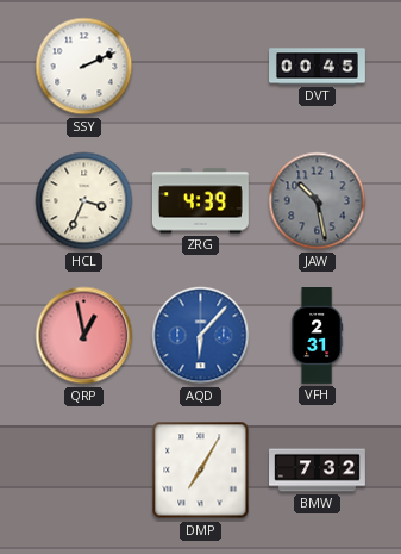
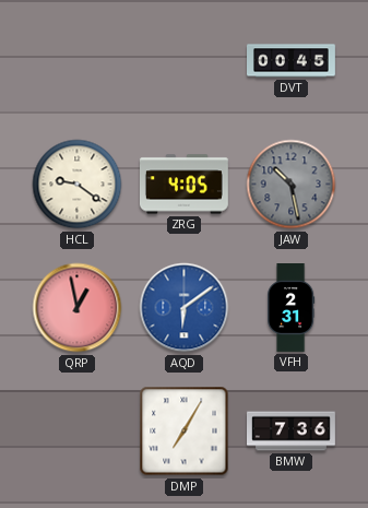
SSY: 2:11 -> none
HCL: 3:34 -> 9:21
ZRG: 4:39 -> 4:05
AQD: 6:07 -> 6:09
BMW: 7:32 -> 7:36
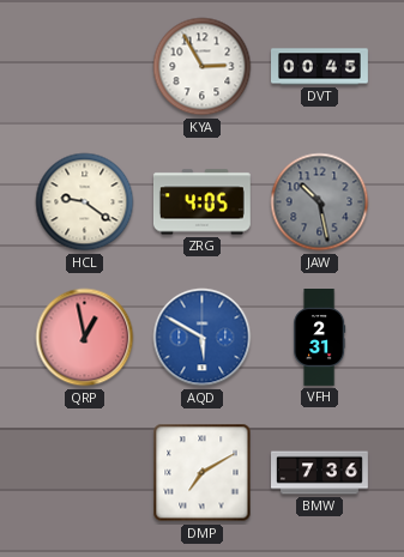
KYA: none -> 2:55
AQD: 6:09 -> 5:50
DMP: 7:05 -> 7:10
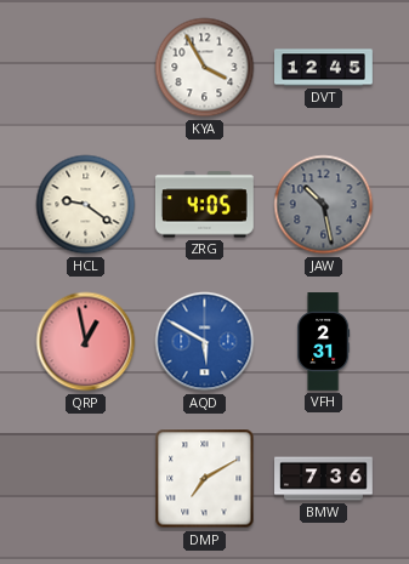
KYA: 2:55 -> 3:55
DVT: 00:45 -> 12:45
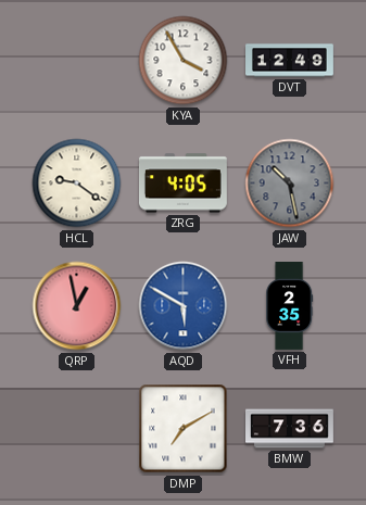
DVT: 12:45 -> 12:49
VFH: 2:31 -> 2:35
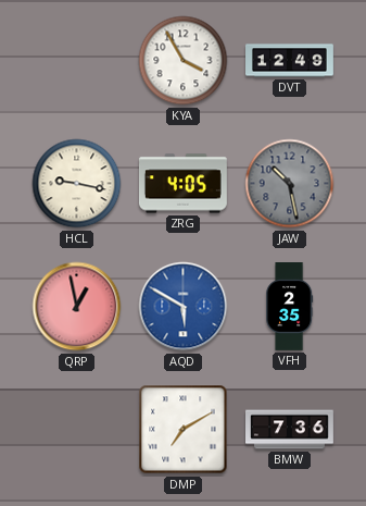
HCL: 9:21 -> 9:17
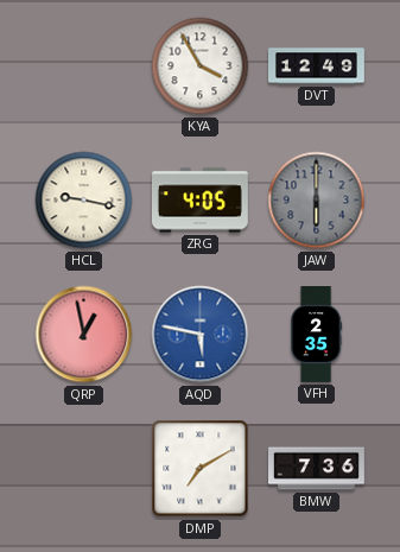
JAW: 10:28 -> 6:00
AQD: 5:50 -> 5:47
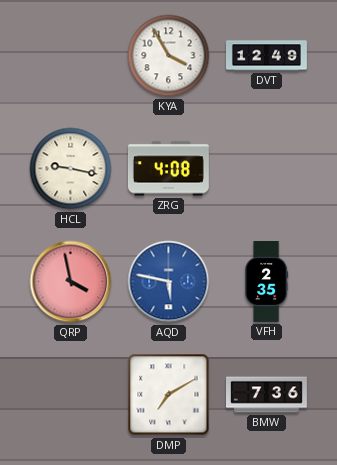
ZRG: 4:05 -> 4:08
JAW: 6:00 -> none
QRP: 12:58 -> 3:58
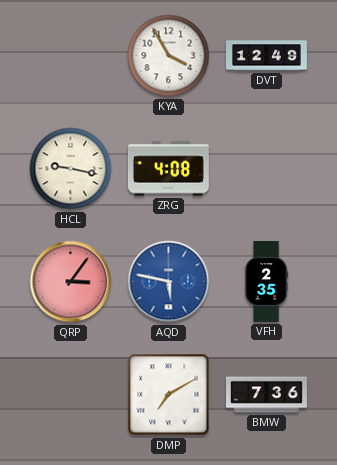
QRP: 3:58 -> 3:06
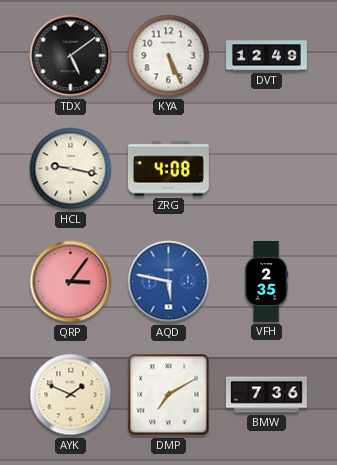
TDX: none -> 5:09
KYA: 3:55 -> 5:26
AYK: none -> 1:49
